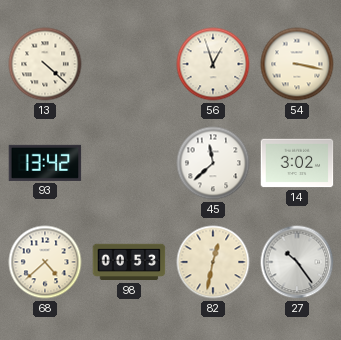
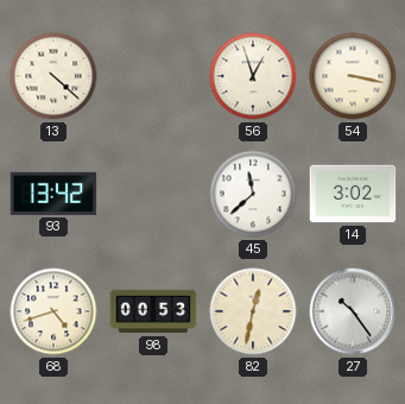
68: 4:38 -> 4:42
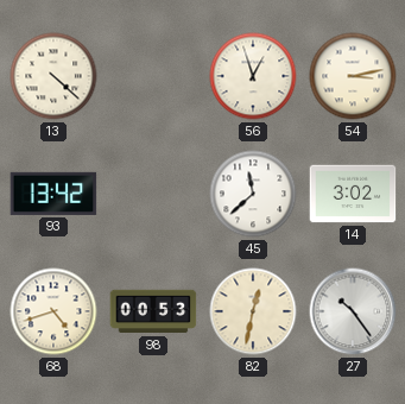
54: 3:17 -> 3:13
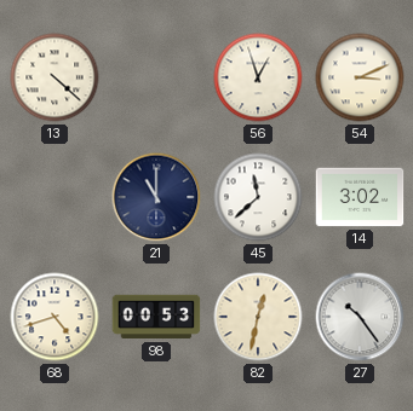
54: 3:13 -> 3:11
93: 13:42 -> none
21: none -> 11:00
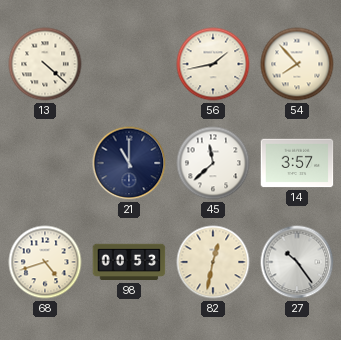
56: 12:57 -> 1:43
54: 3:11 -> 7:53
14: 3:02 -> 3:57
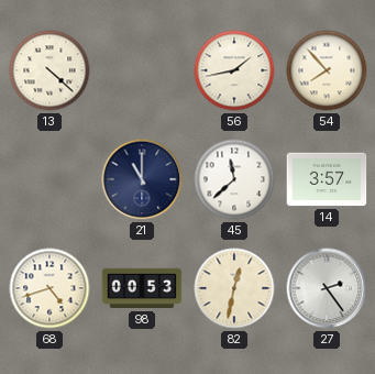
27: 10:24 -> 2:24
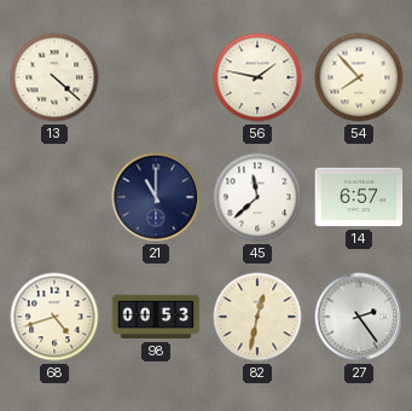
56: 1:43 -> 1:47
14: 3:57 -> 6:57
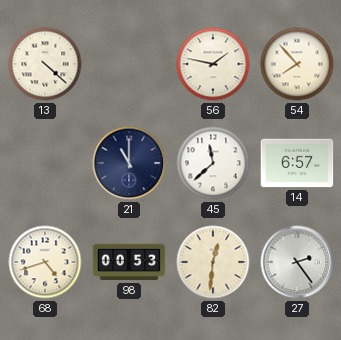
82: 12:32 -> 12:31
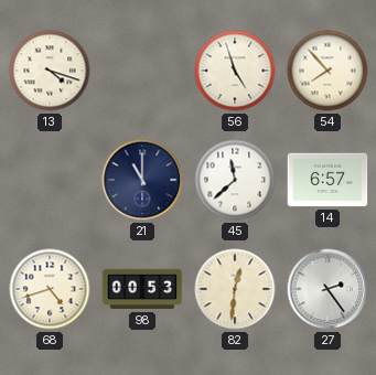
13: 4:22 -> 4:18
56: 1:47 -> 4:57
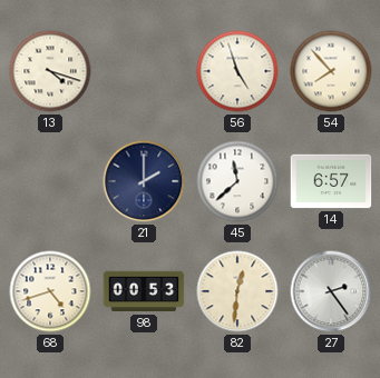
21: 11:00 -> 2:00
